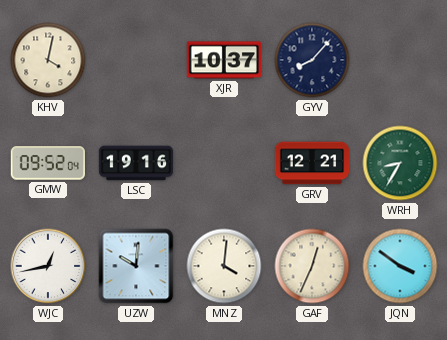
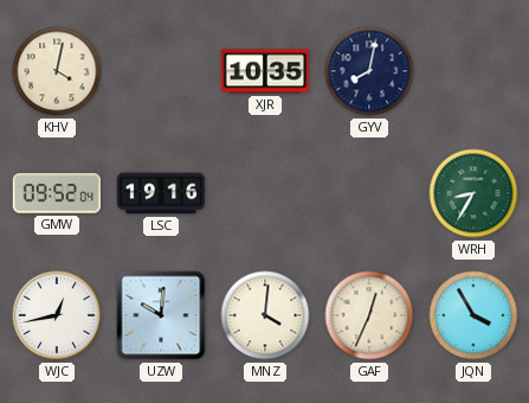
XJR: 10:37 -> 10:35
GYV: 8:07 -> 8:02
GRV: 12:21 -> none
JQN: 3:51 -> 3:55
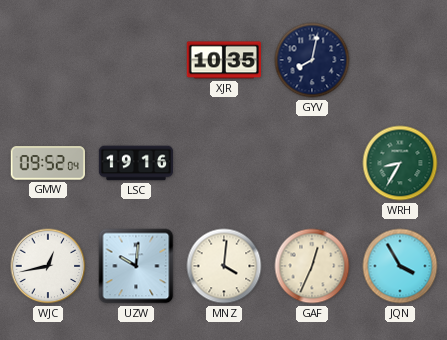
KHV: 4:02 -> none
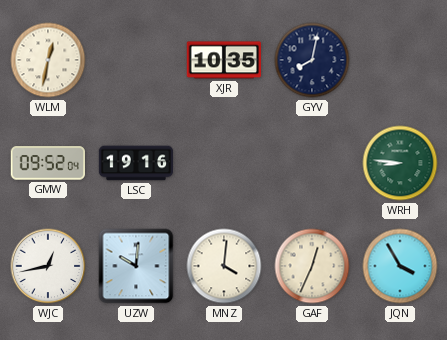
WLM: none -> 12:32
WRH: 8:35 -> 8:46
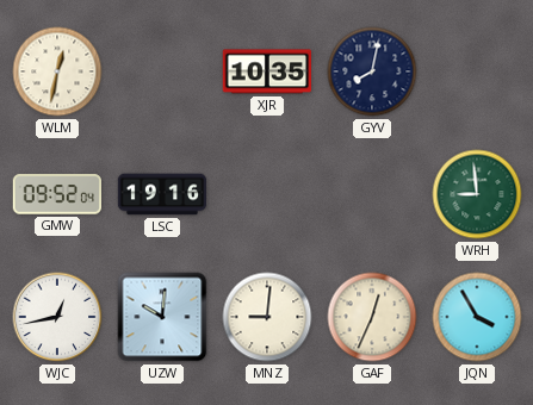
WRH: 8:46 -> 8:59
MNZ: 4:01 -> 9:01
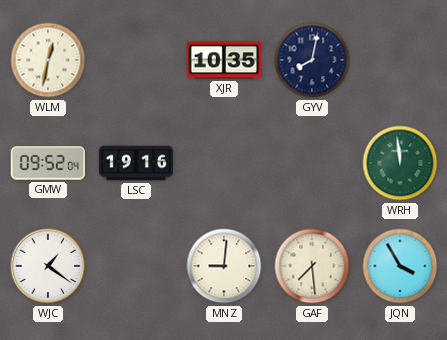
WRH: 8:59 -> 11:59
WJC: 12:43 -> 1:21
UZW: 10:01 -> none
GAF: 12:34 -> 7:29
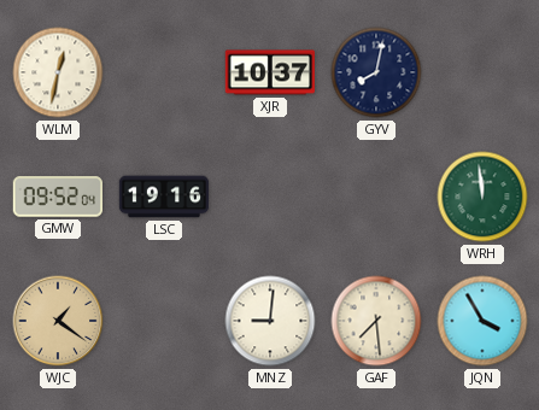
XJR: 10:35 -> 10:37
WJC dial: white -> champagne
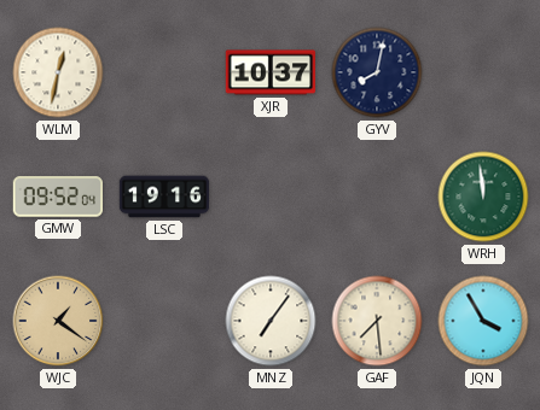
MNZ: 9:01 -> 7:06
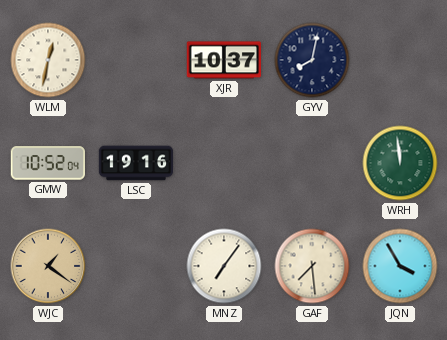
GMW: 09:52 -> 10:52
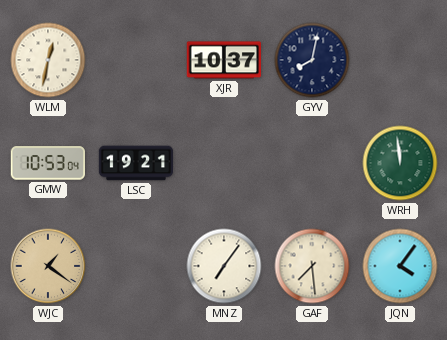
GMW: 10:52 -> 10:53
LSC: 19:16 -> 19:21
JQN: 3:55 -> 4:06
